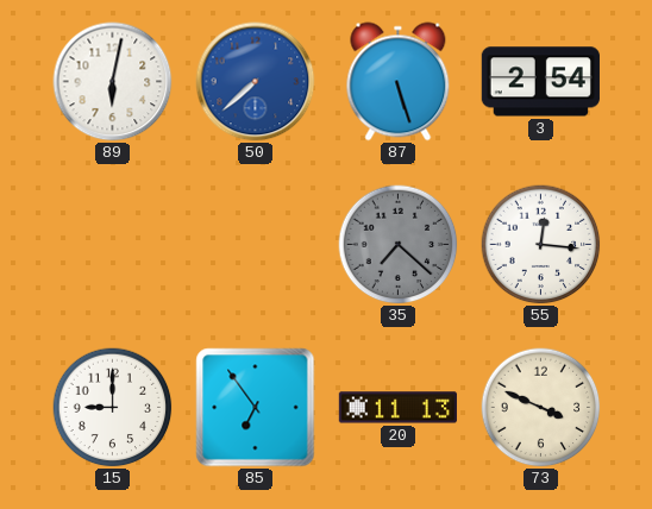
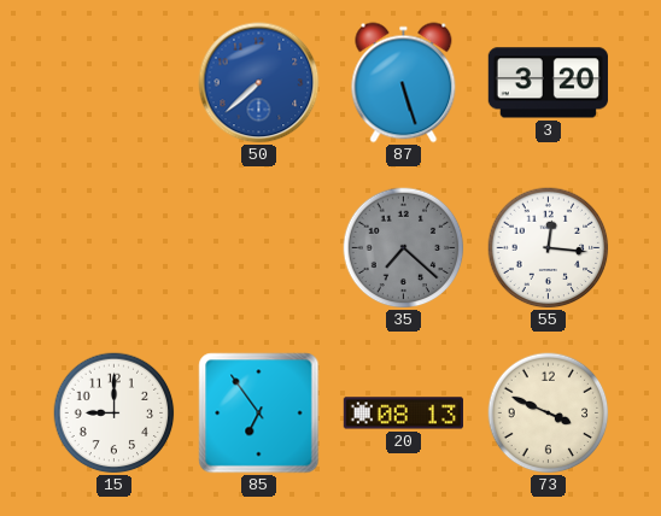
89: 6:02 -> none
3: 2:54 -> 3:20
20: 11:13 -> 08:13
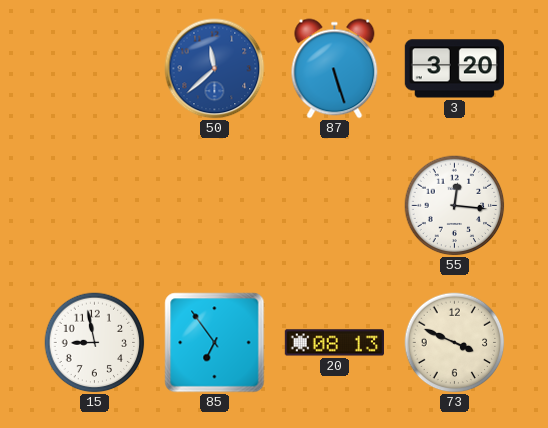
50: 7:38 -> 11:38
35: 7:22 -> none
15: 9:00 -> 8:58
